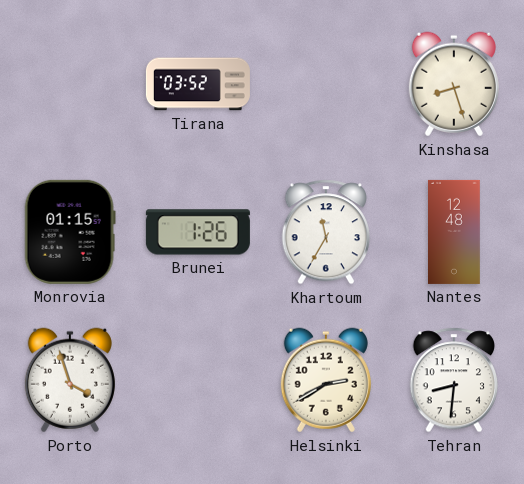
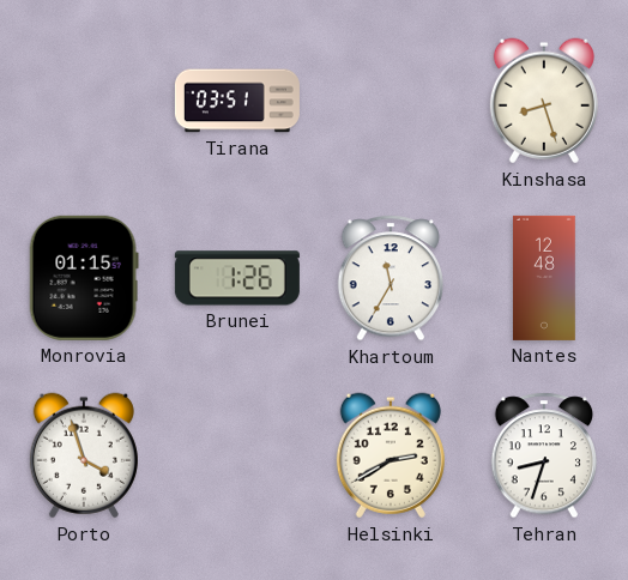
Tirana: 03:52 -> 03:51
Tehran: 8:31 -> 8:33
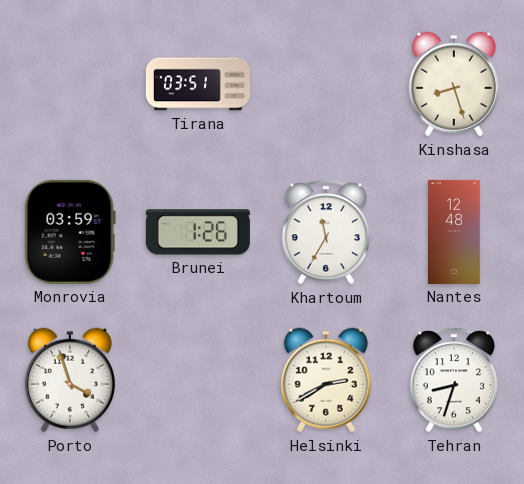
Monrovia: 01:15 -> 03:59
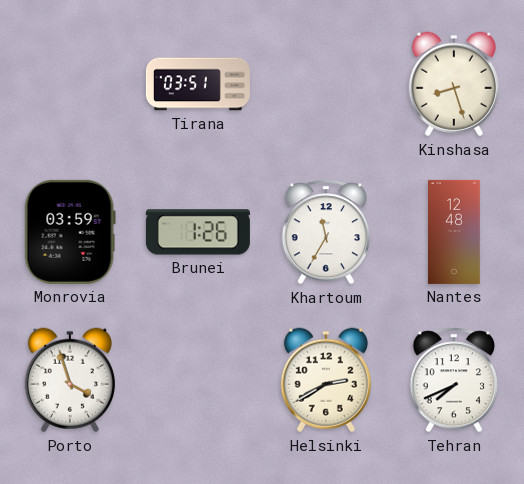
Tehran: 8:33 -> 7:41
